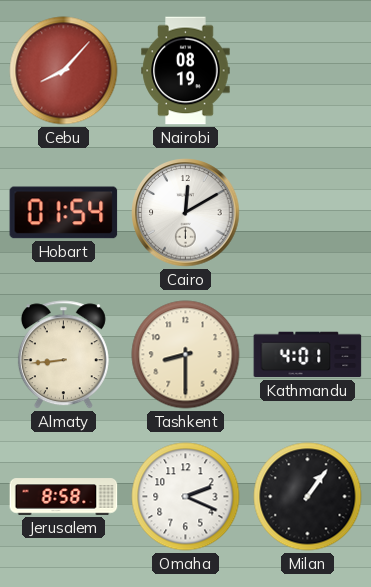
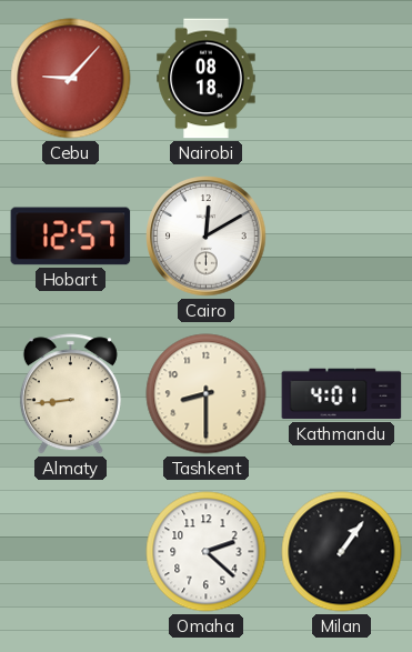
Cebu: 8:07 -> 9:07
Nairobi: 08:19 -> 08:18
Hobart: 01:54 -> 12:57
Jerusalem: 8:58 -> none
Omaha: 2:19 -> 2:22
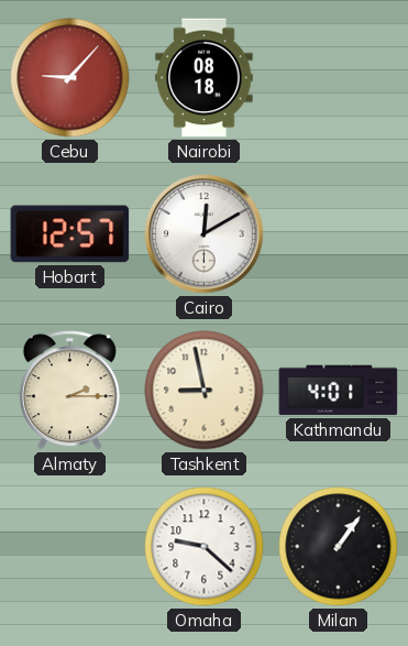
Almaty: 8:44 -> 2:15
Tashkent: 8:30 -> 8:58
Omaha: 2:22 -> 9:22
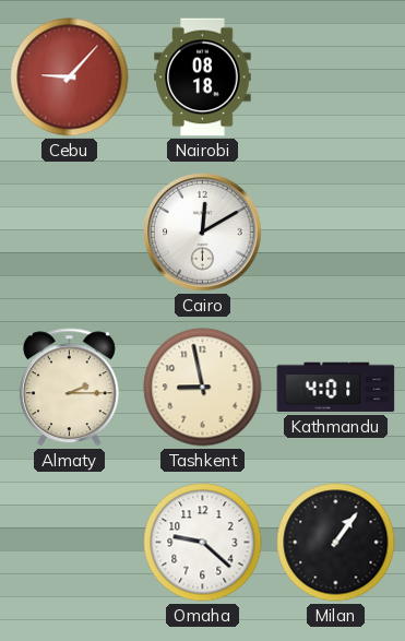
Hobart: 12:57 -> none
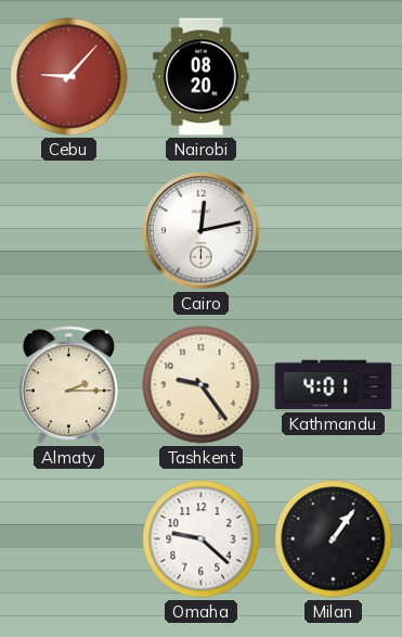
Nairobi: 08:18 -> 08:20
Cairo: 12:10 -> 12:13
Tashkent: 8:58 -> 9:24
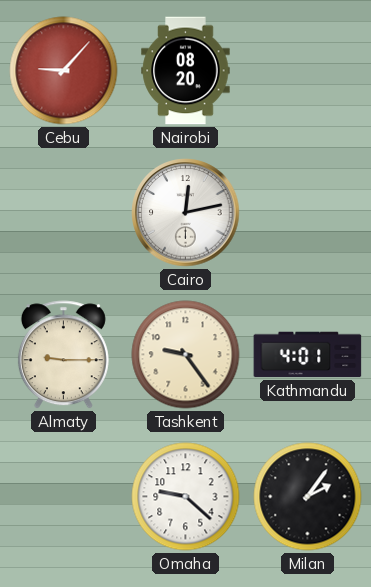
Almaty: 2:15 -> 9:15
Milan: 1:06 -> 2:06
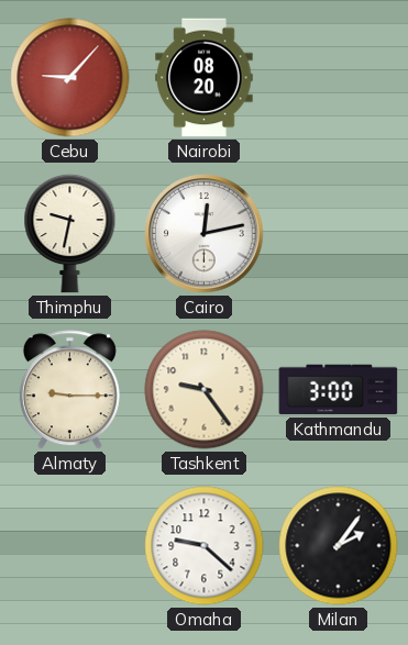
Thimphu: none -> 9:32
Kathmandu: 4:01 -> 3:00
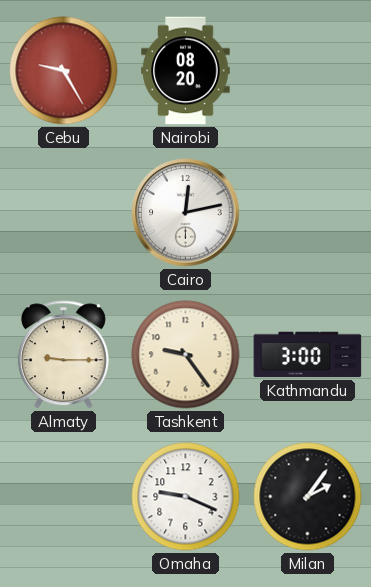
Cebu: 9:07 -> 9:25
Thimphu: 9:32 -> none
Omaha: 9:22 -> 9:19
